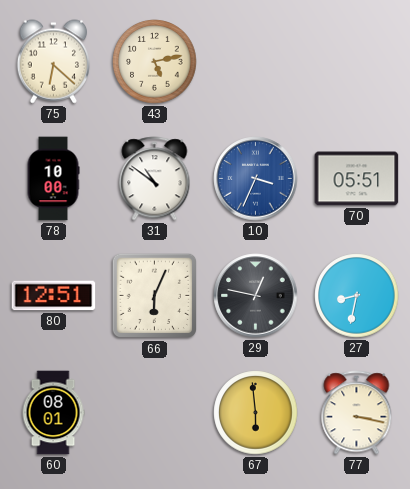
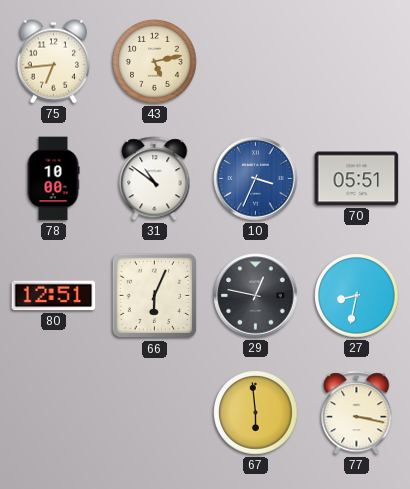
75: 6:22 -> 6:44
60: 08:01 -> none
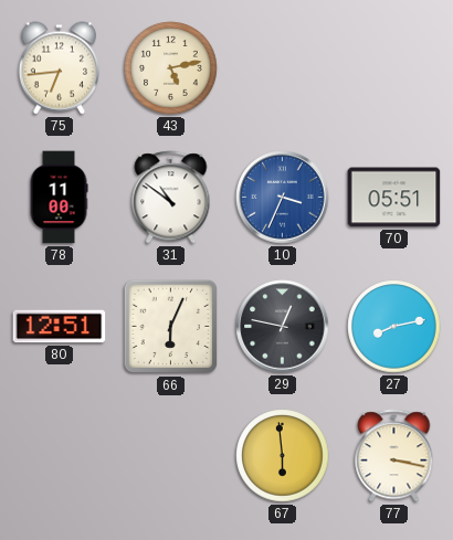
78: 10:00 -> 11:00
27: 8:32 -> 8:13
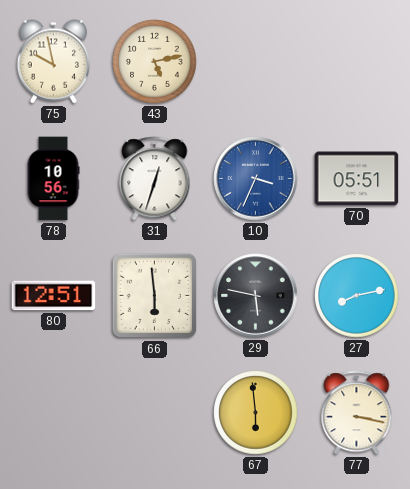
75: 6:44 -> 9:58
78: 11:00 -> 10:56
31: 10:51 -> 12:33
66: 6:04 -> 5:59
29: 12:47 -> 5:47
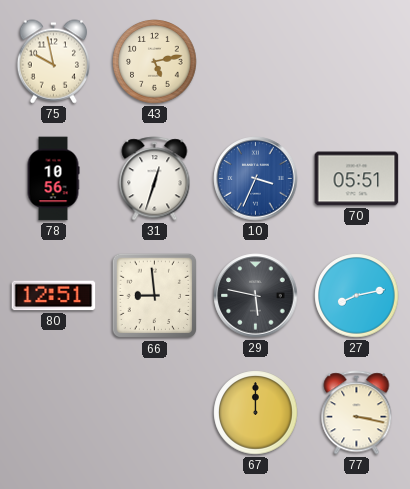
66: 5:59 -> 8:59
67: 5:59 -> 12:00
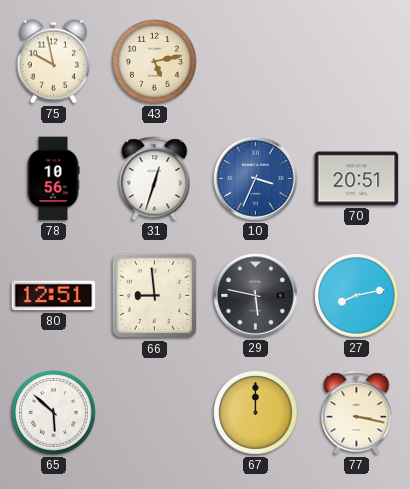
70: 05:51 -> 20:51
65: none -> 5:52
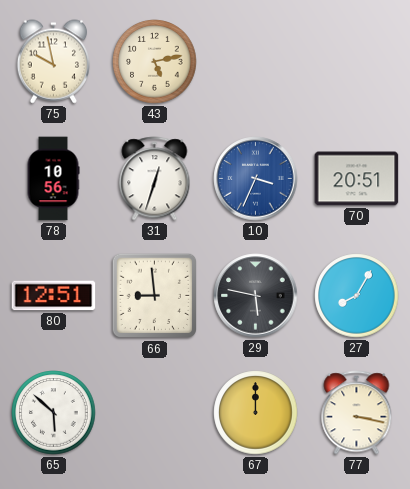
27: 8:13 -> 8:05
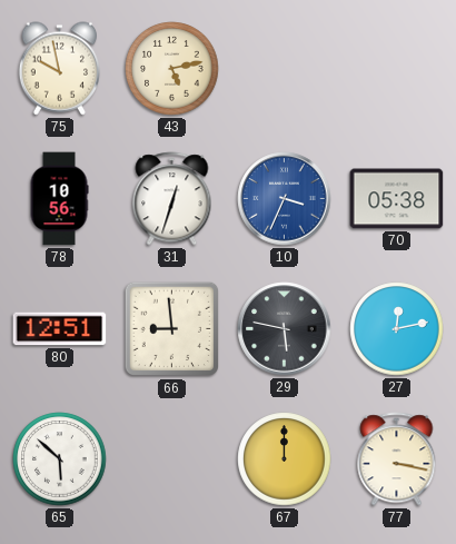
70: 20:51 -> 05:38
27: 8:05 -> 12:13
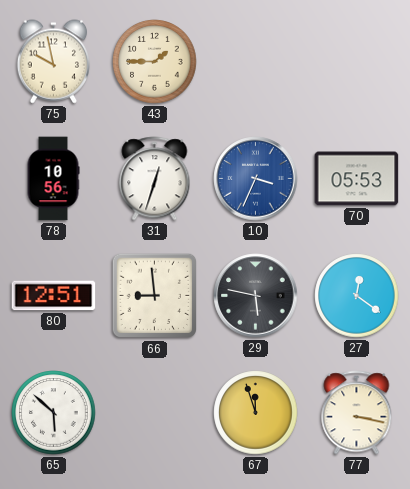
43: 5:13 -> 1:45
70: 05:38 -> 05:53
27: 12:13 -> 12:21
67: 12:00 -> 11:57
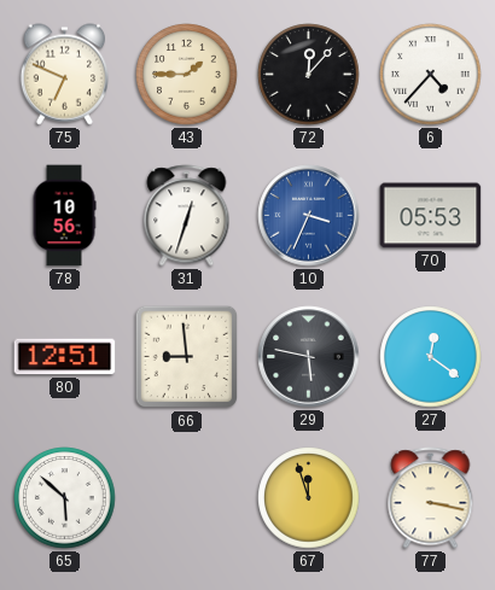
75: 9:58 -> 6:49
72: none -> 12:07
6: none -> 4:37
